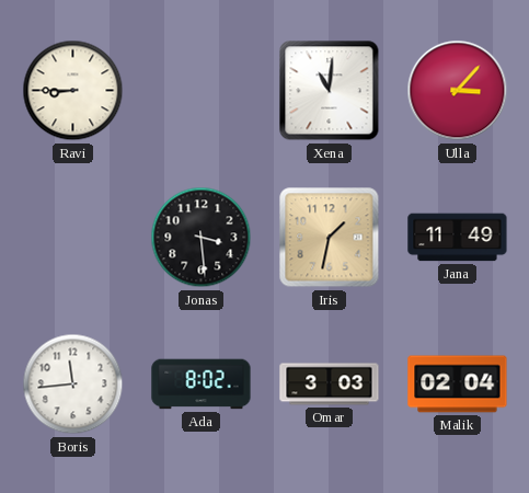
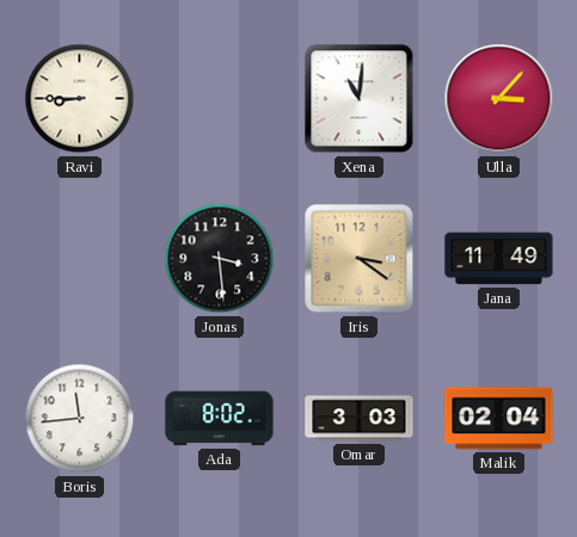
Iris: 1:32 -> 3:21
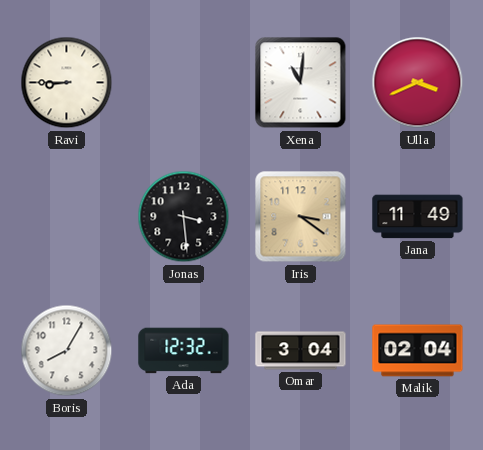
Ulla: 3:07 -> 3:41
Boris: 11:44 -> 8:05
Ada: 8:02 -> 12:32
Omar: 3:03 -> 3:04
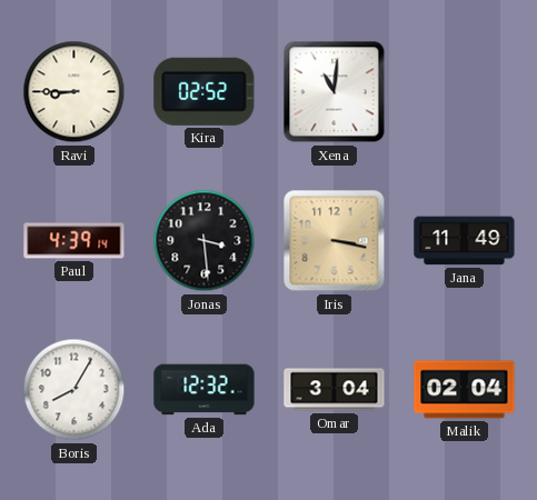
Kira: none -> 02:52
Ulla: 3:41 -> none
Paul: none -> 4:39
Iris: 3:21 -> 3:17
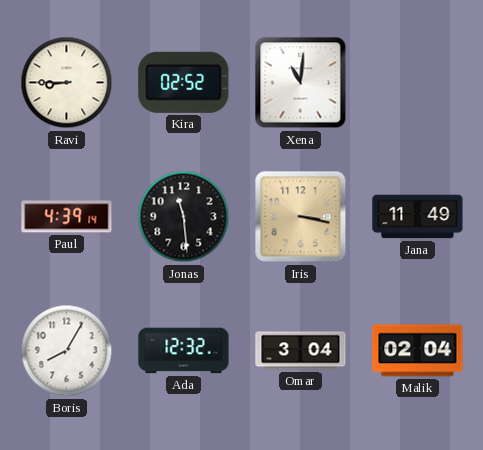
Jonas: 3:29 -> 11:29
